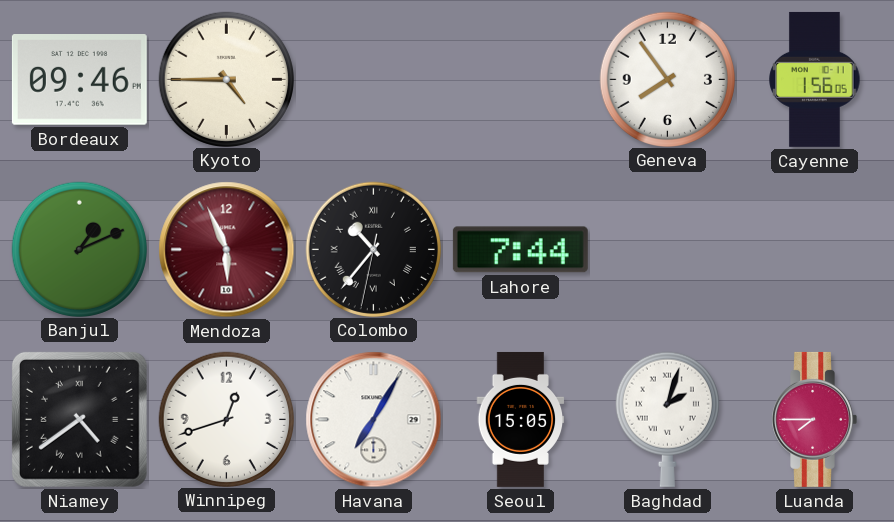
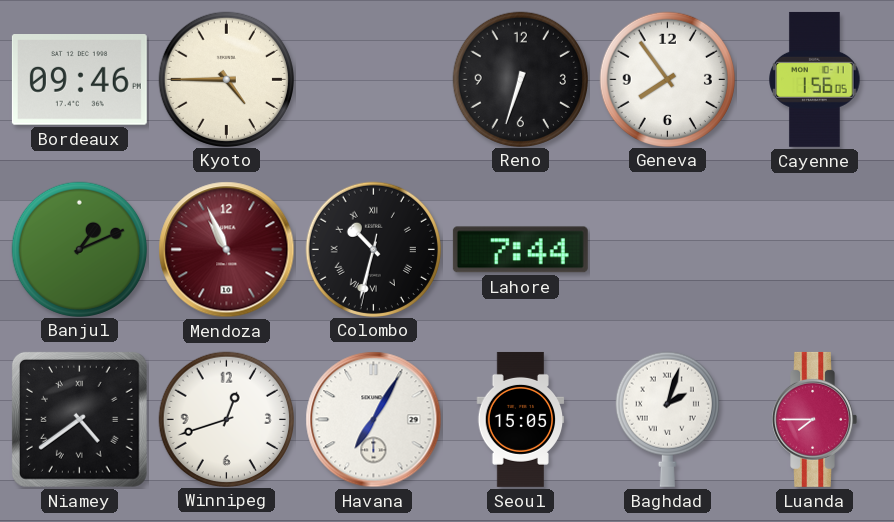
Reno: none -> 6:33
Mendoza: 5:56 -> 10:56
Colombo: 10:36 -> 10:32
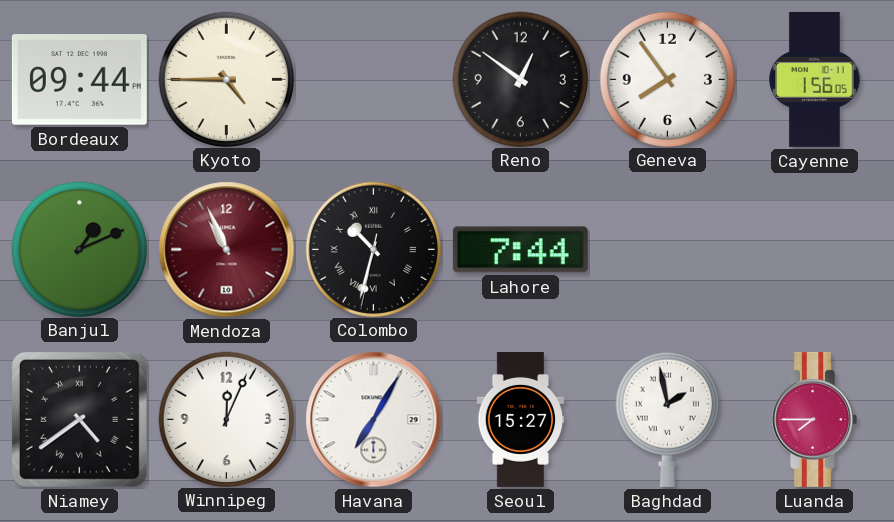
Bordeaux: 09:46 -> 09:44
Reno: 6:33 -> 12:51
Winnipeg: 12:42 -> 12:04
Seoul: 15:05 -> 15:27
Baghdad: 2:03 -> 1:58
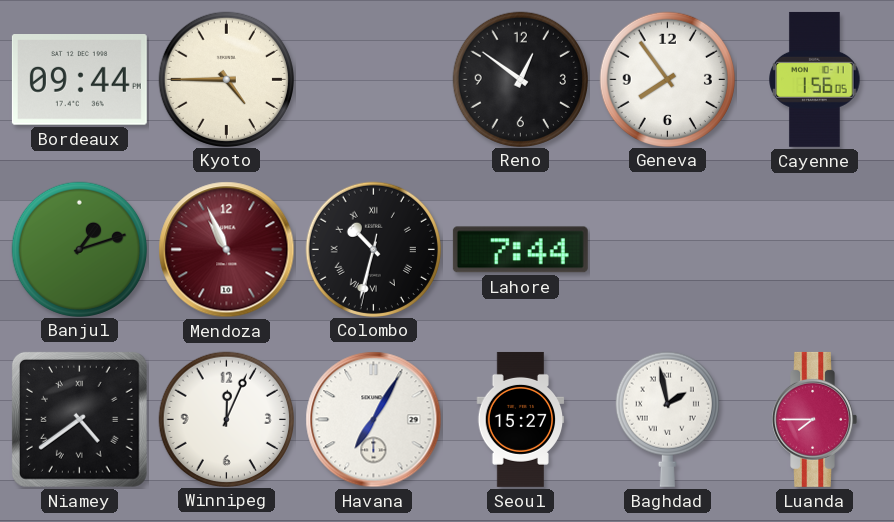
Banjul: 1:11 -> 1:12
